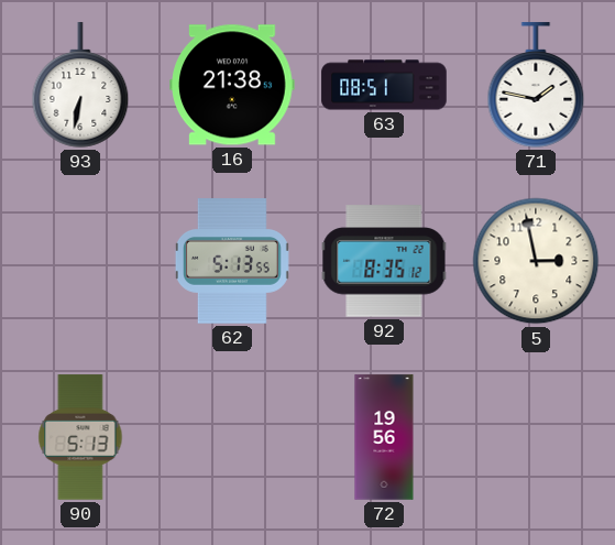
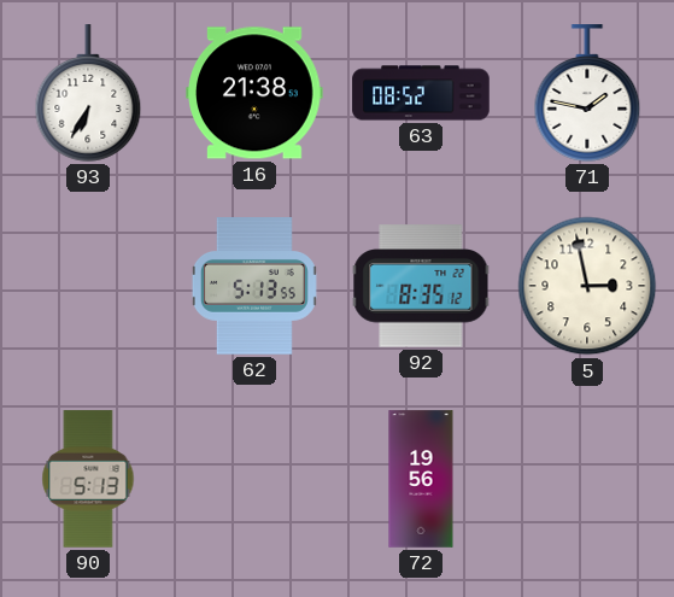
93: 6:32 -> 6:35
63: 08:51 -> 08:52
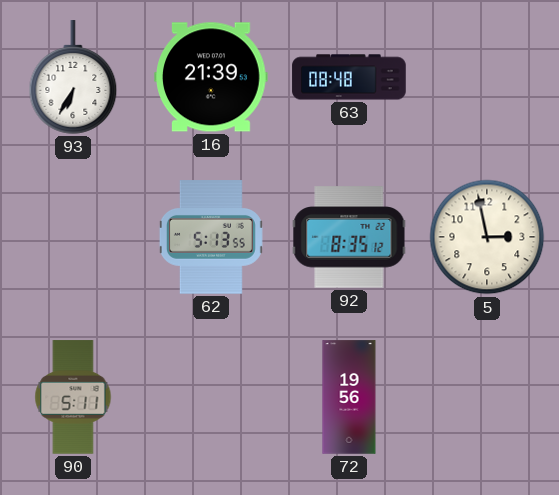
16: 21:38 -> 21:39
63: 08:52 -> 08:48
71: 1:47 -> none
90: 5:13 -> 5:11
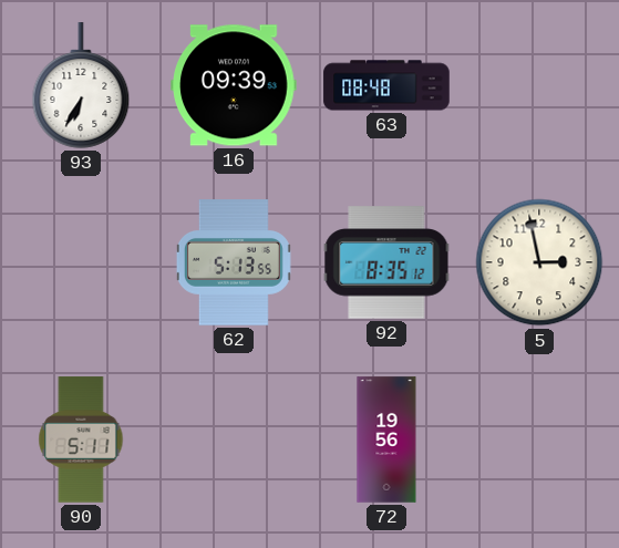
16: 21:39 -> 09:39
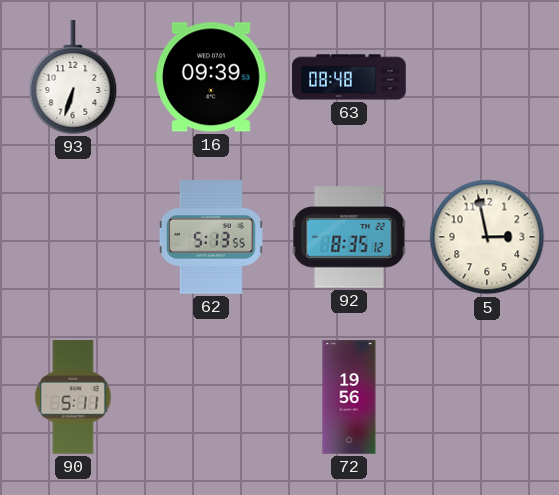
93: 6:35 -> 6:33
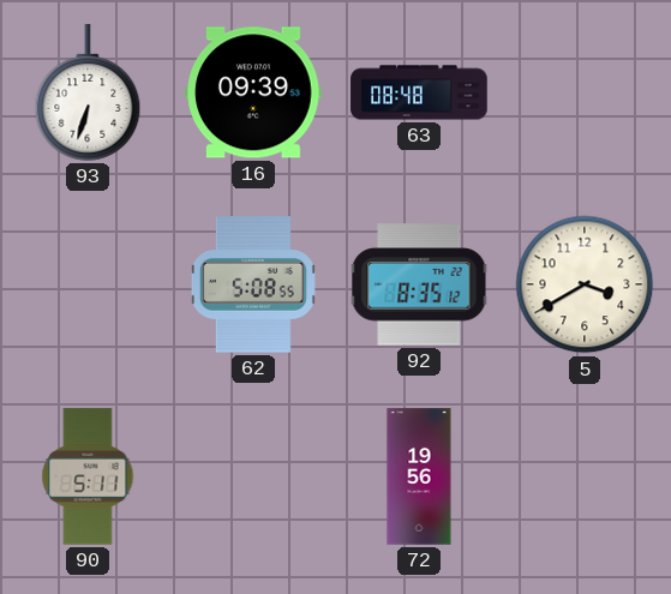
62: 5:13 -> 5:08
5: 2:58 -> 3:40
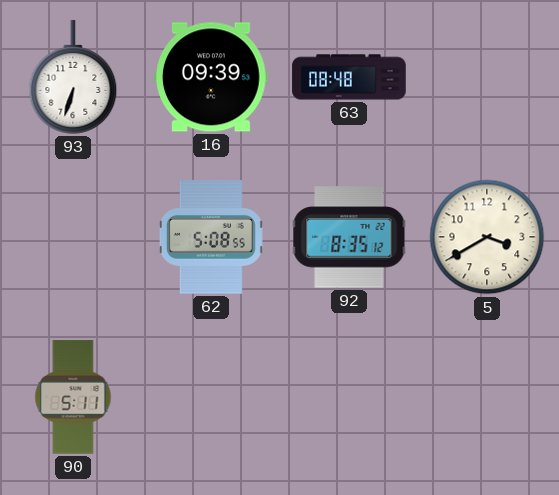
72: 19:56 -> none
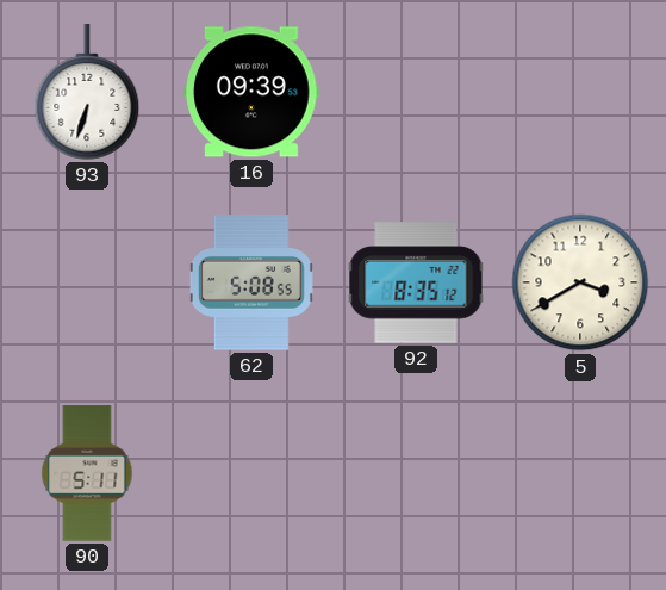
63: 08:48 -> none
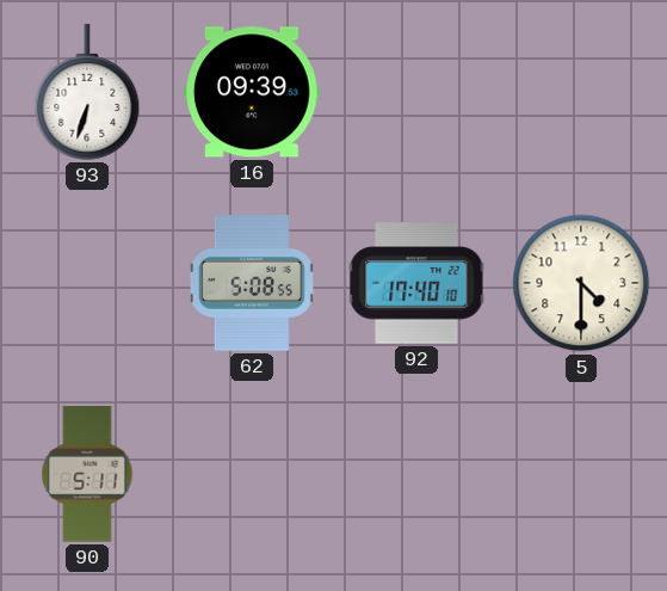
92: 8:35 -> 17:40
5: 3:40 -> 4:30
